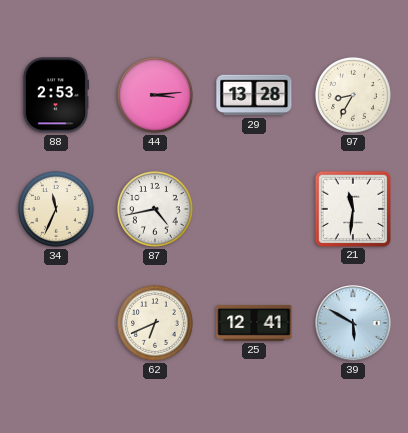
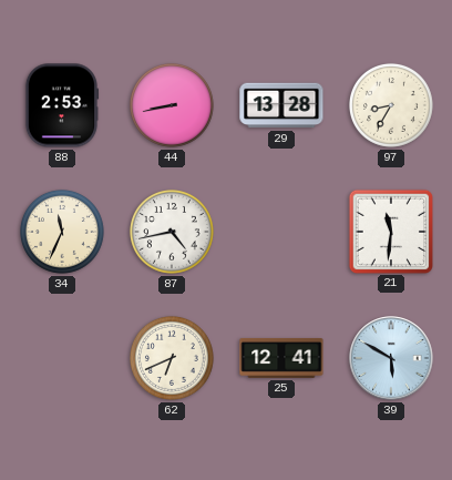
44: 3:14 -> 8:43
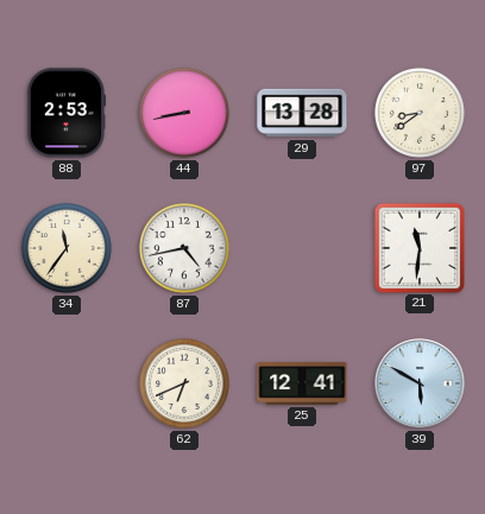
97: 8:35 -> 8:39
34: 11:34 -> 11:36
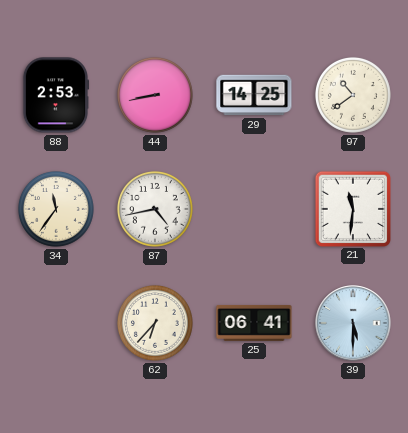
29: 13:28 -> 14:25
97: 8:39 -> 10:39
62: 6:41 -> 6:37
25: 12:41 -> 06:41
39: 5:50 -> 5:30
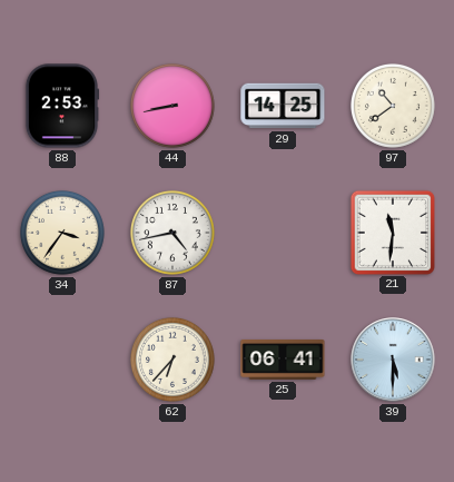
34: 11:36 -> 3:36
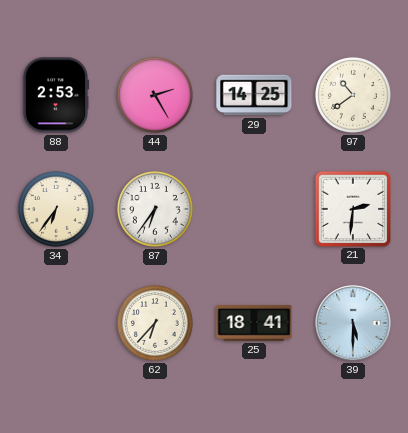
44: 8:43 -> 2:25
34: 3:36 -> 6:36
87: 4:43 -> 6:36
21: 11:31 -> 2:31
25: 06:41 -> 18:41
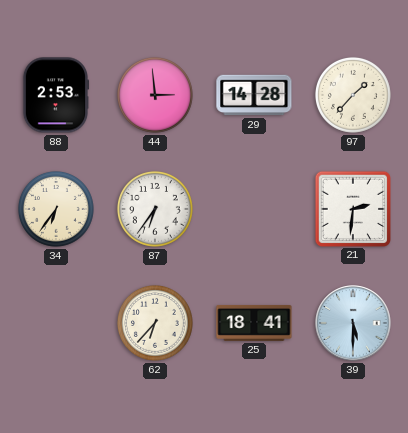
44: 2:25 -> 2:59
29: 14:25 -> 14:28
97: 10:39 -> 1:37
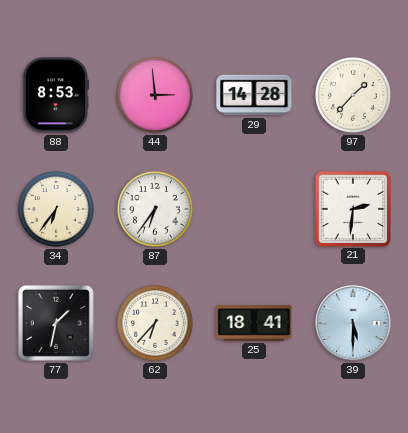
88: 2:53 -> 8:53
77: none -> 1:32
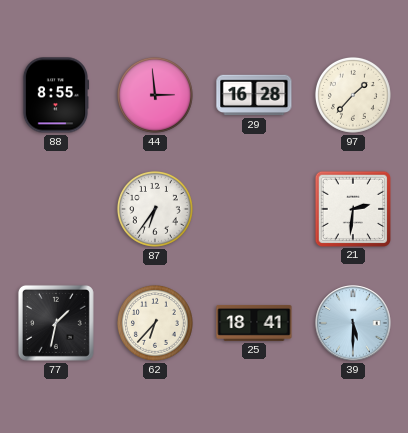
88: 8:53 -> 8:55
29: 14:28 -> 16:28
34: 6:36 -> none
